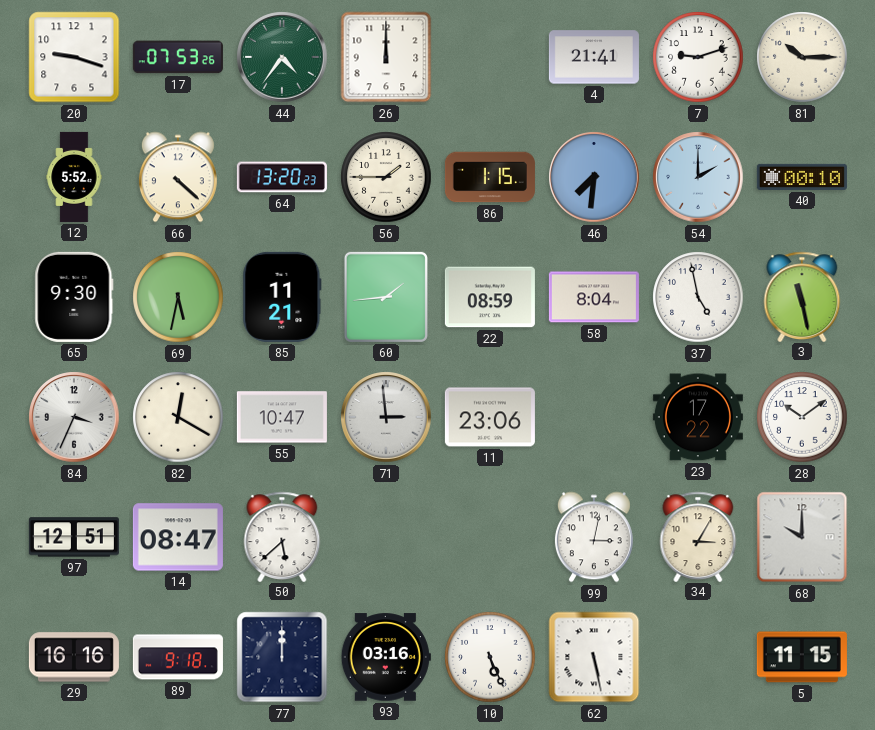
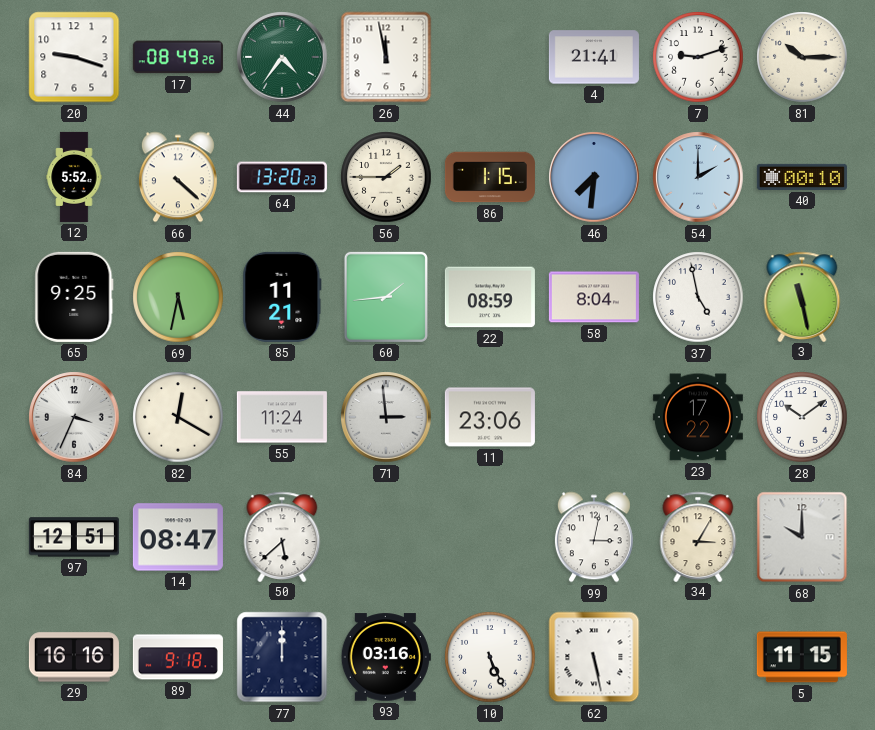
17: 07:53 -> 08:49
26: 12:00 -> 11:58
65: 9:30 -> 9:25
55: 10:47 -> 11:24
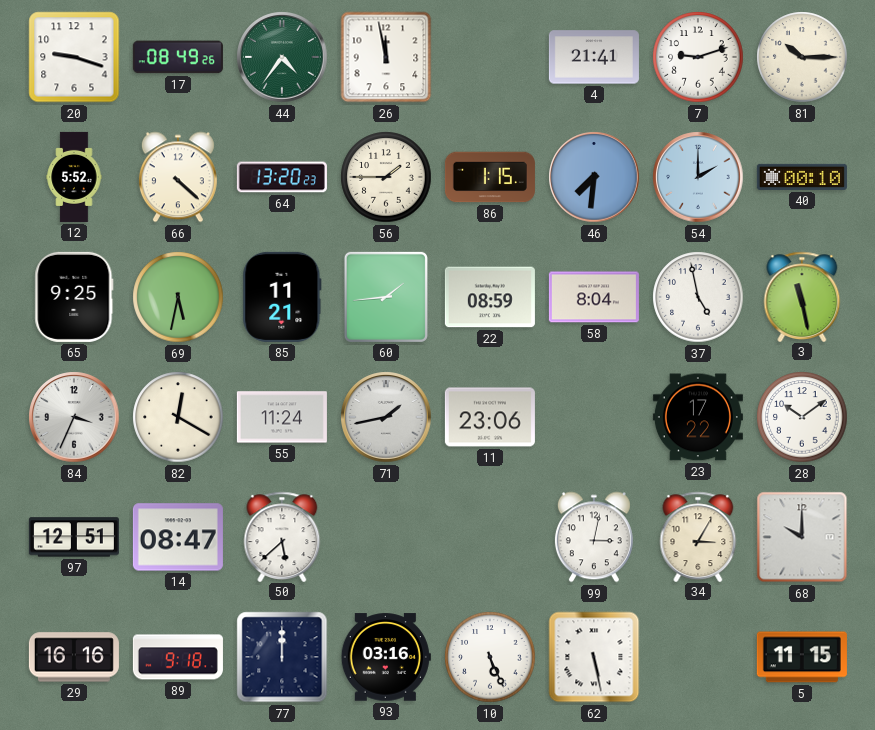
71: 2:59 -> 1:43
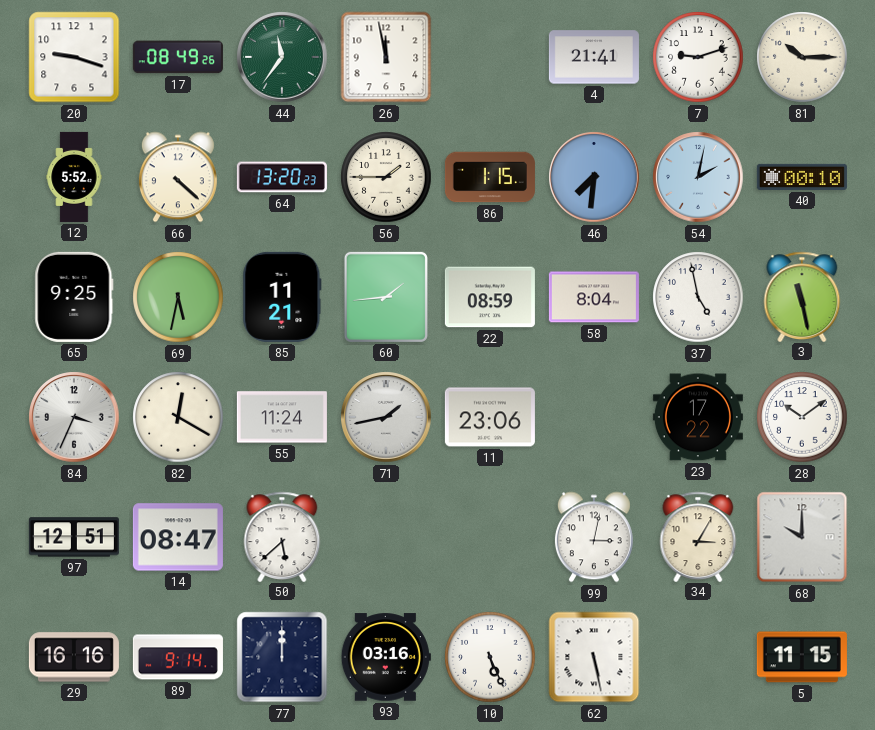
44: 4:36 -> 11:36
54: 2:00 -> 2:02
89: 9:18 -> 9:14
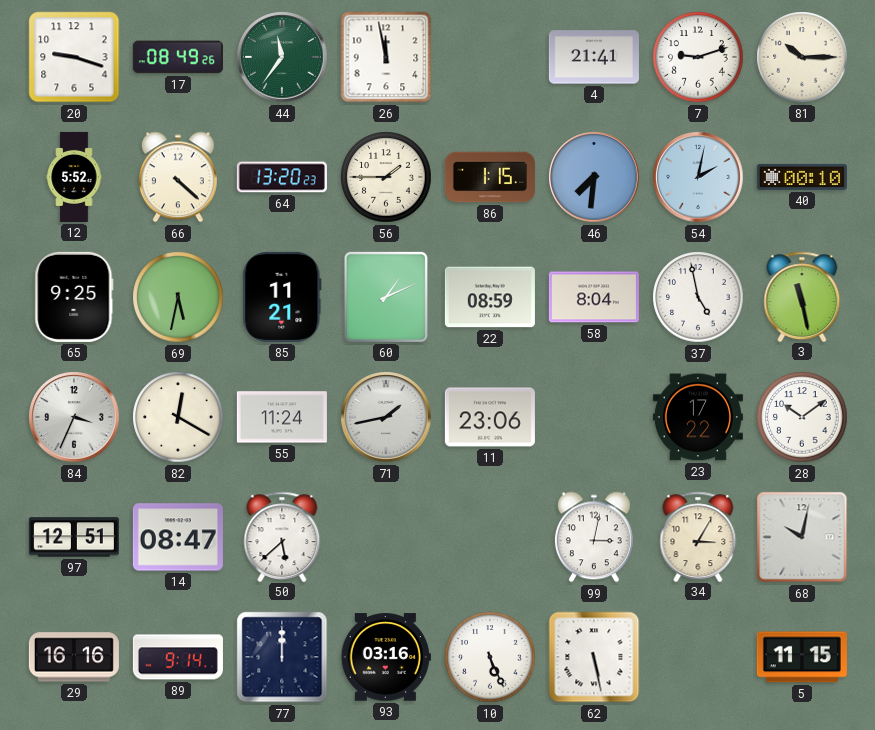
60: 1:44 -> 1:11
68: 10:00 -> 10:02
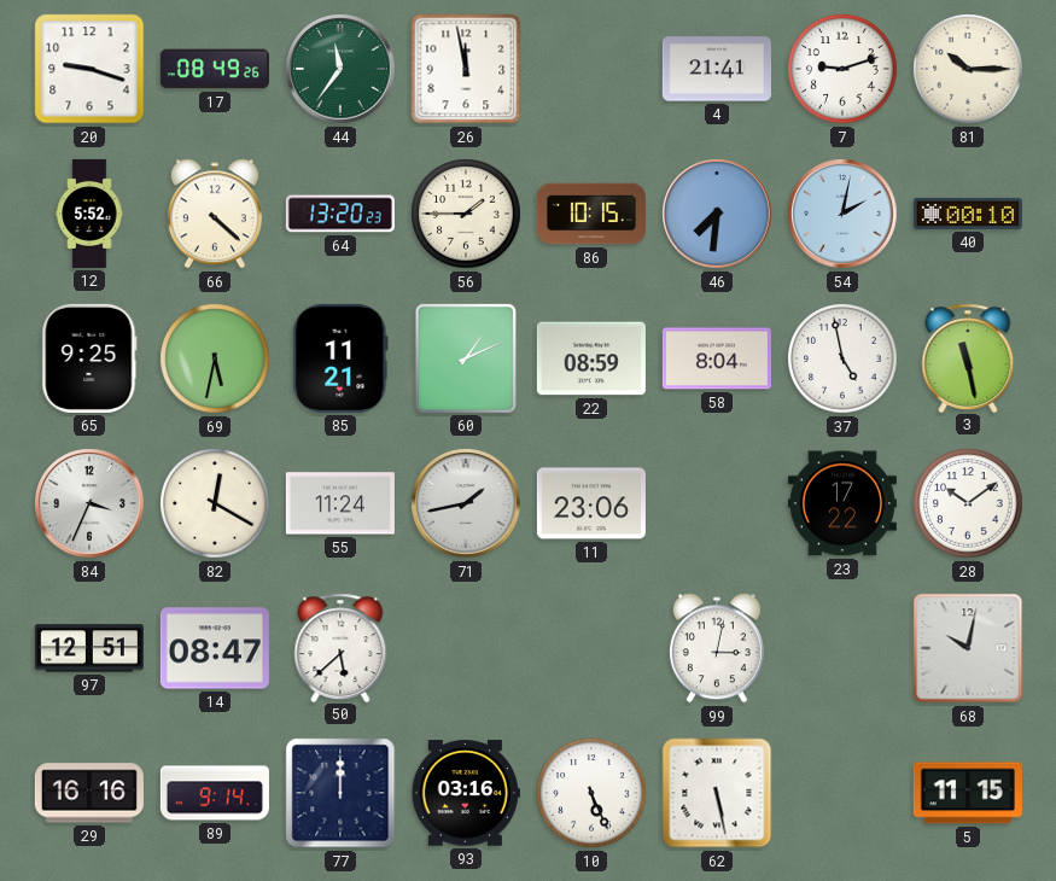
86: 1:15 -> 10:15
34: 3:05 -> none
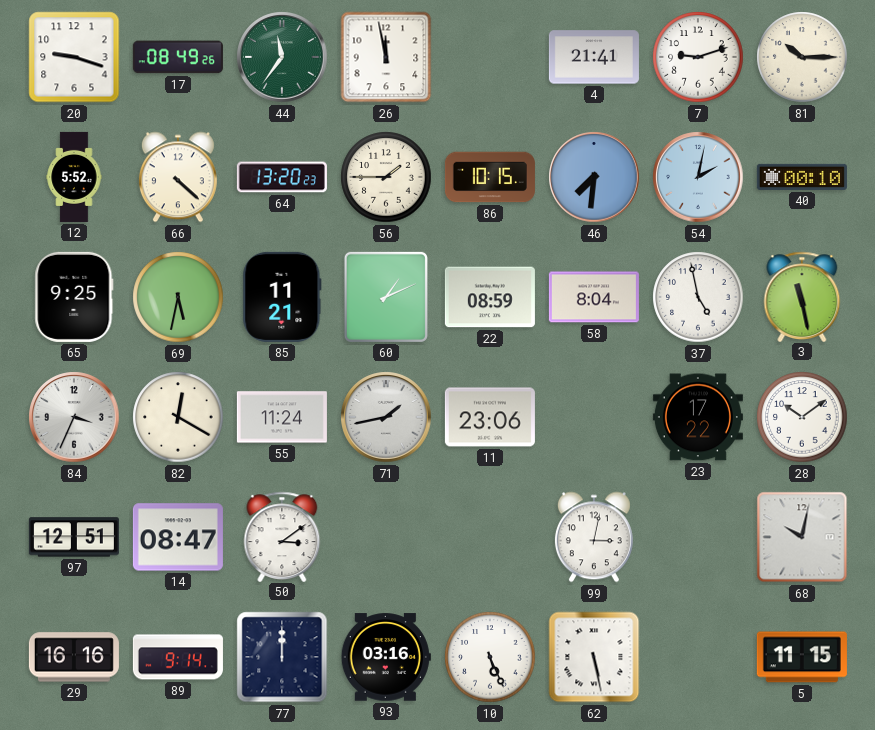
50: 5:38 -> 3:09
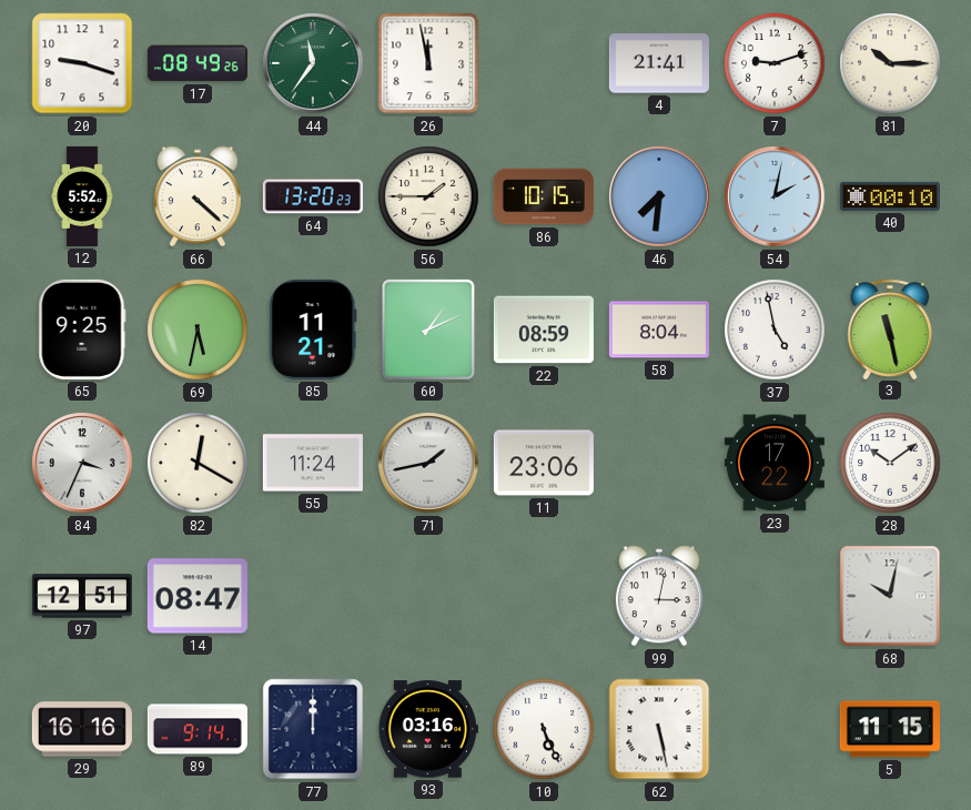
50: 3:09 -> none
